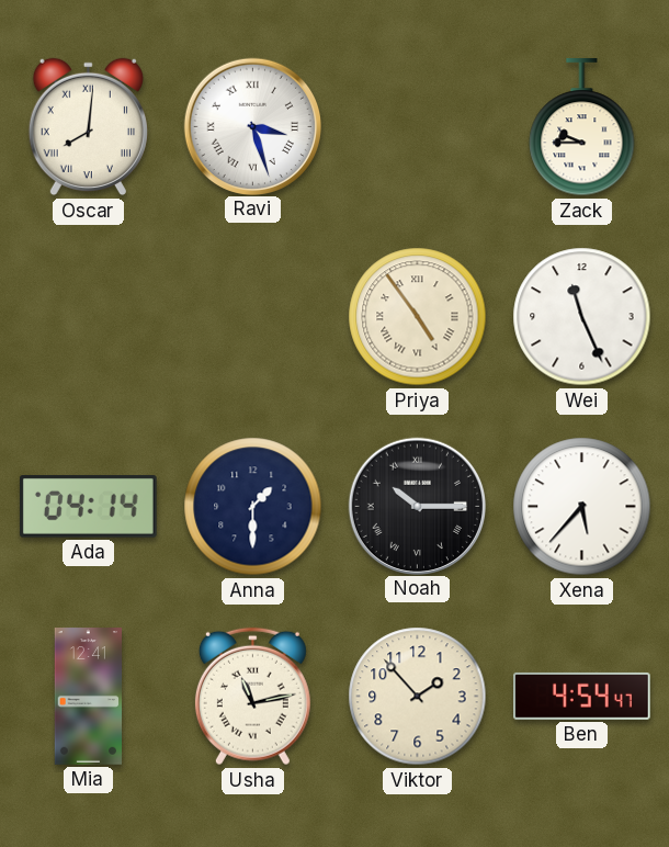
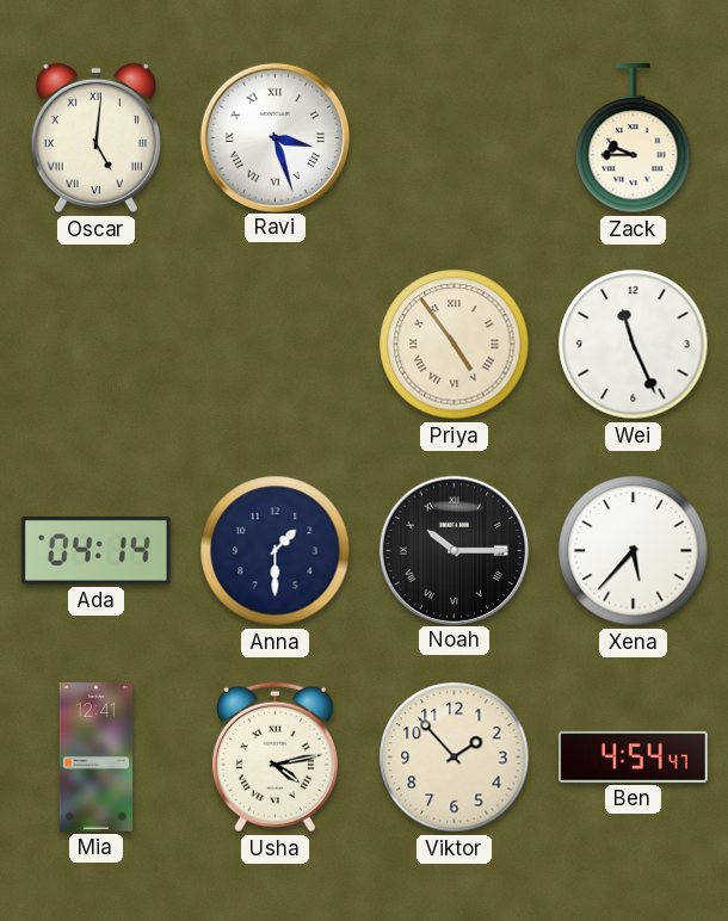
Oscar: 8:01 -> 5:01
Usha: 11:13 -> 4:13
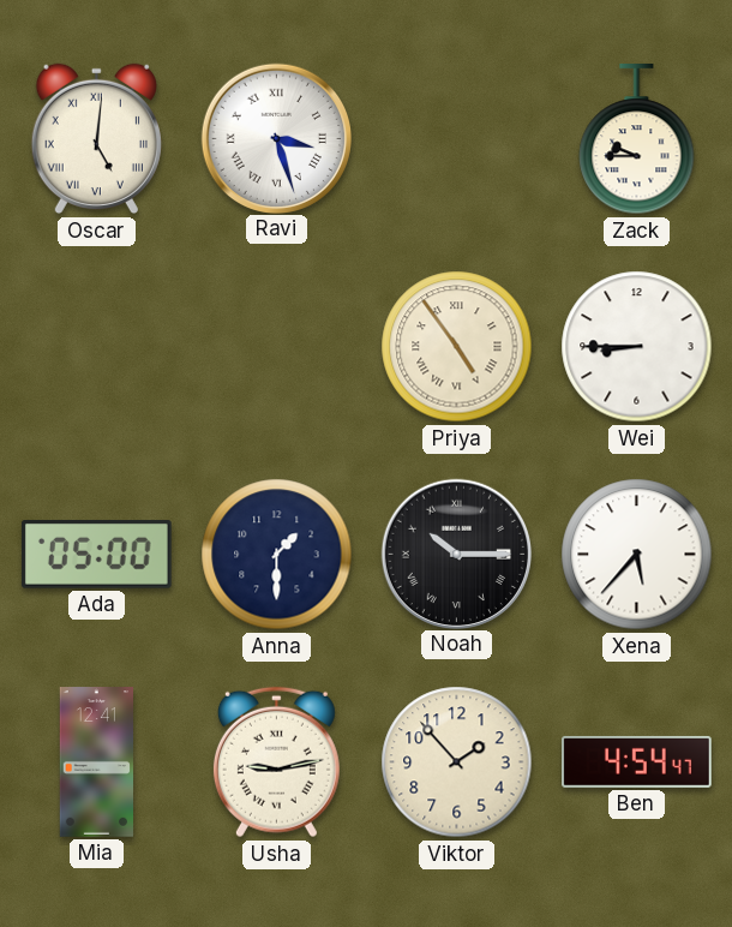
Wei: 11:26 -> 8:45
Ada: 04:14 -> 05:00
Usha: 4:13 -> 9:13
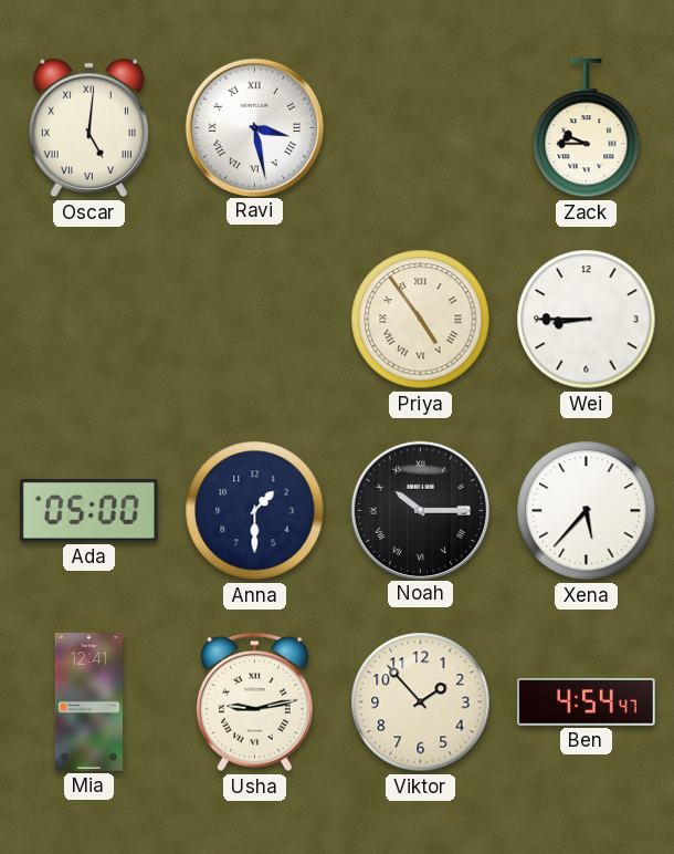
Ravi: 3:27 -> 3:28
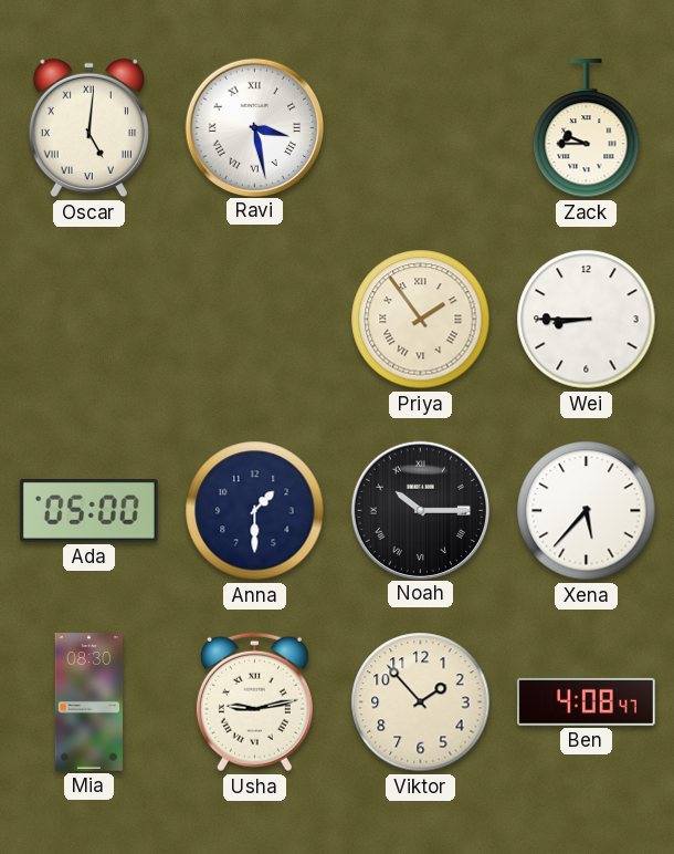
Priya: 4:54 -> 1:54
Mia: 12:41 -> 08:30
Ben: 4:54 -> 4:08
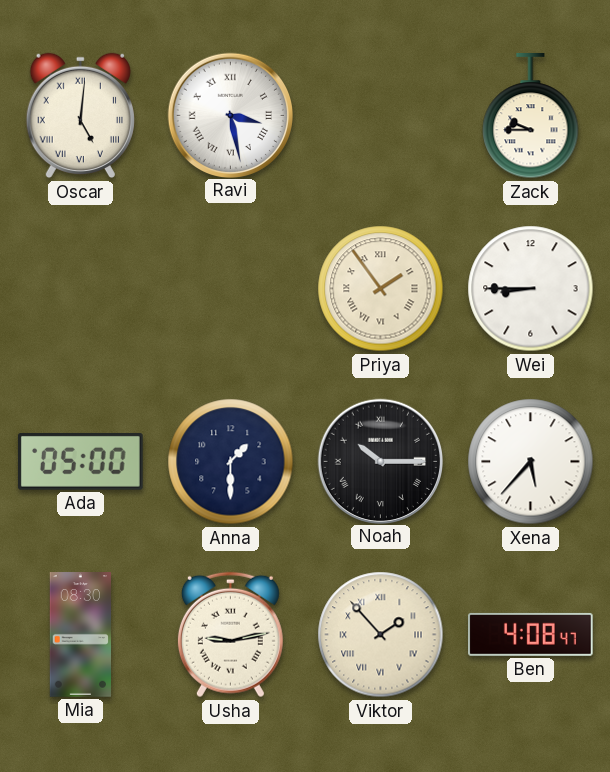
Viktor numerals: Arabic -> Roman
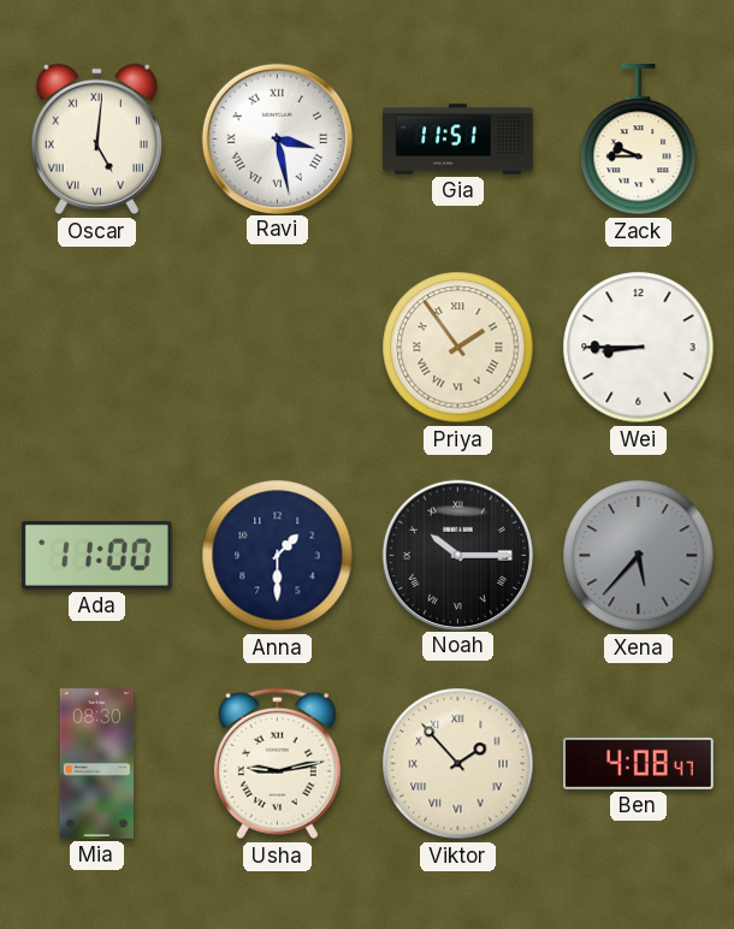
Gia: none -> 11:51
Ada: 05:00 -> 11:00
Xena dial: white -> grey
